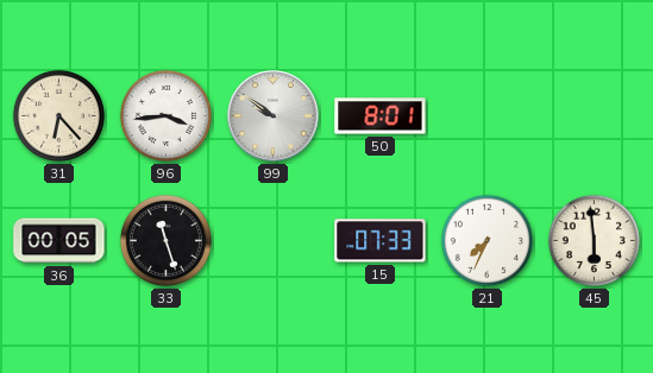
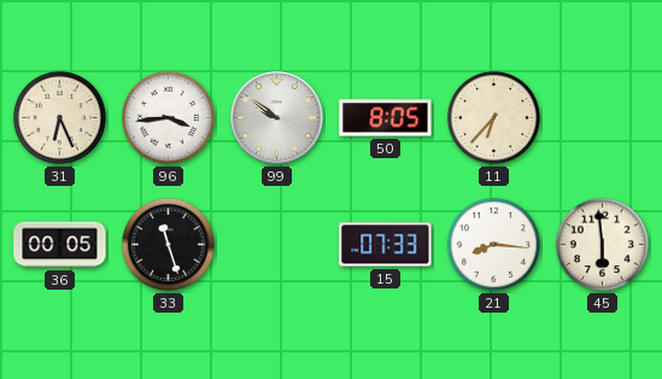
31: 6:23 -> 6:26
50: 8:01 -> 8:05
11: none -> 6:37
21: 7:34 -> 8:16
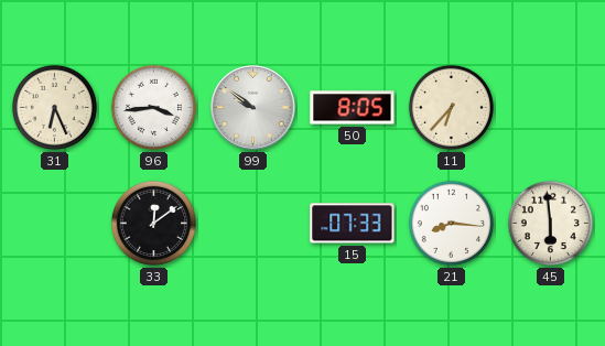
36: 00:05 -> none
33: 11:27 -> 12:09
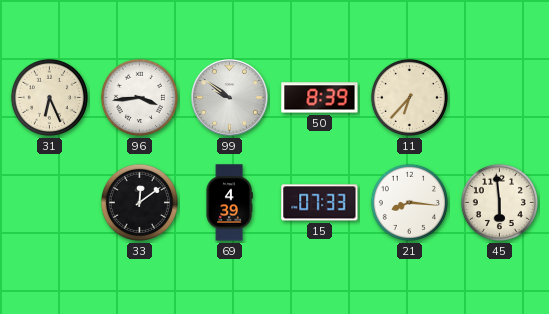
50: 8:05 -> 8:39
69: none -> 4:39
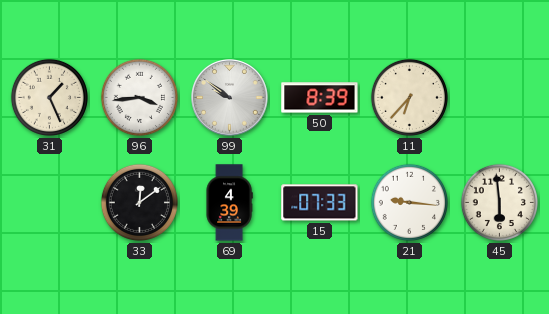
31: 6:26 -> 1:26
21: 8:16 -> 9:16
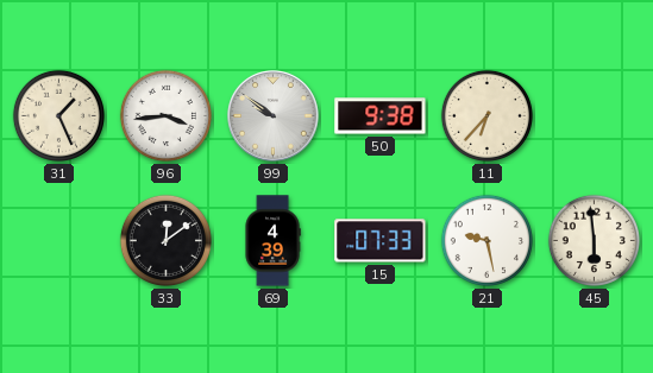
50: 8:39 -> 9:38
21: 9:16 -> 9:28
